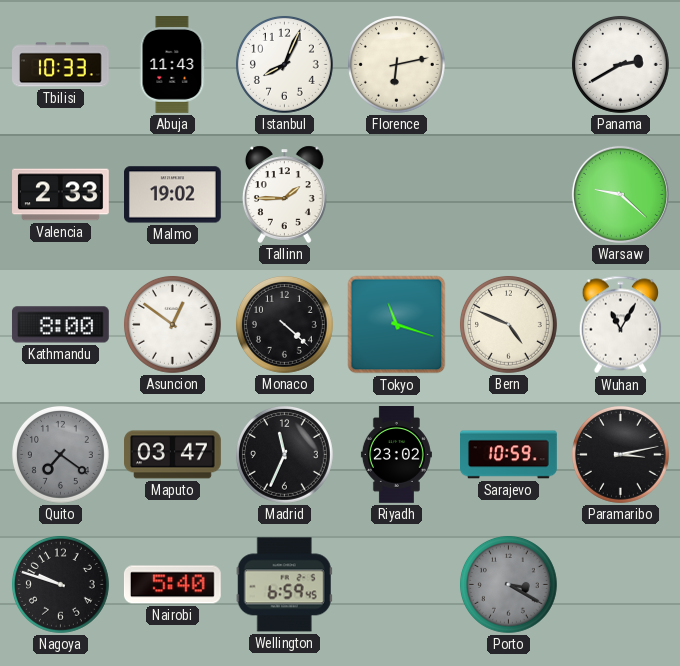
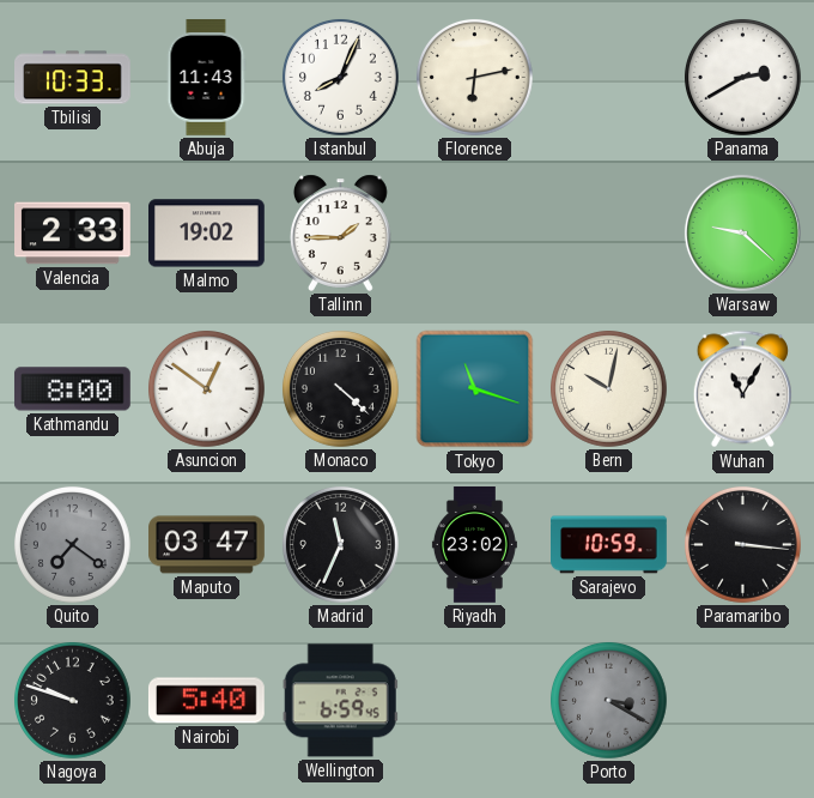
Bern: 4:49 -> 10:02
Paramaribo: 3:13 -> 3:16
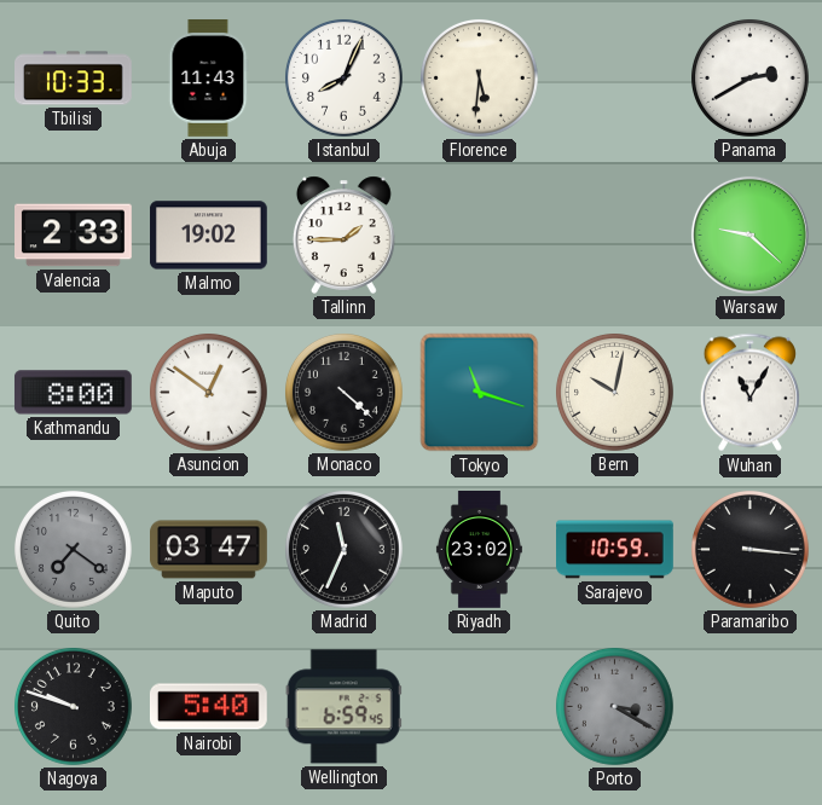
Florence: 6:13 -> 5:31
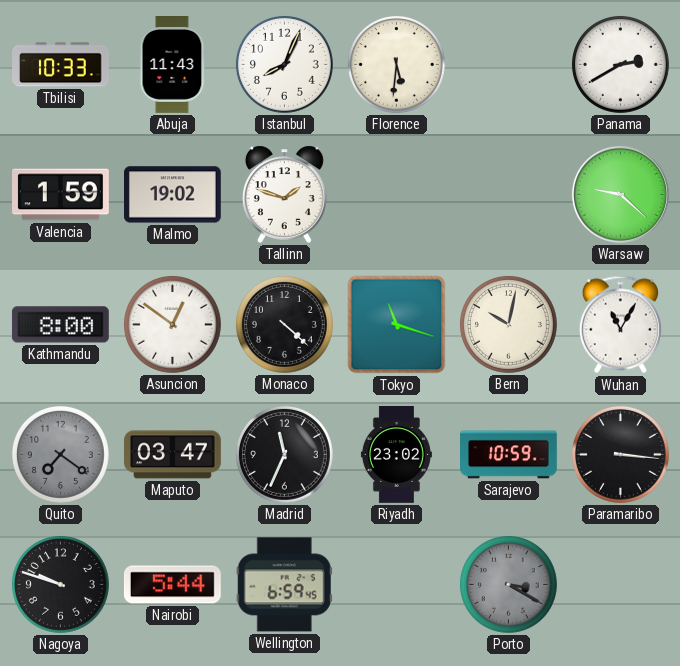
Valencia: 2:33 -> 1:59
Tallinn: 1:45 -> 1:48
Nairobi: 5:40 -> 5:44
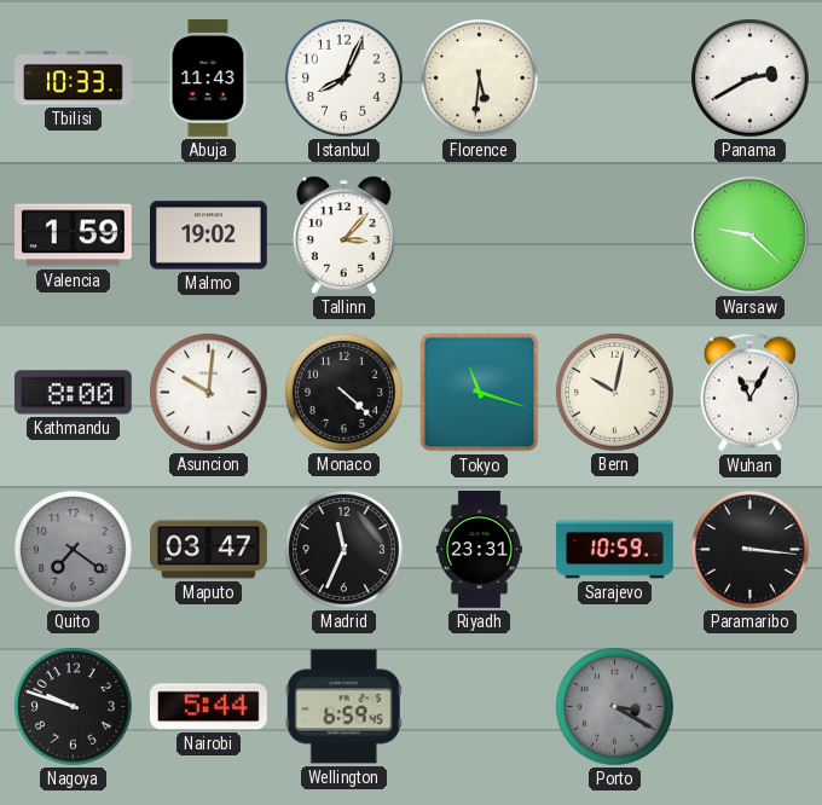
Tallinn: 1:48 -> 3:07
Asuncion: 12:51 -> 10:01
Riyadh: 23:02 -> 23:31
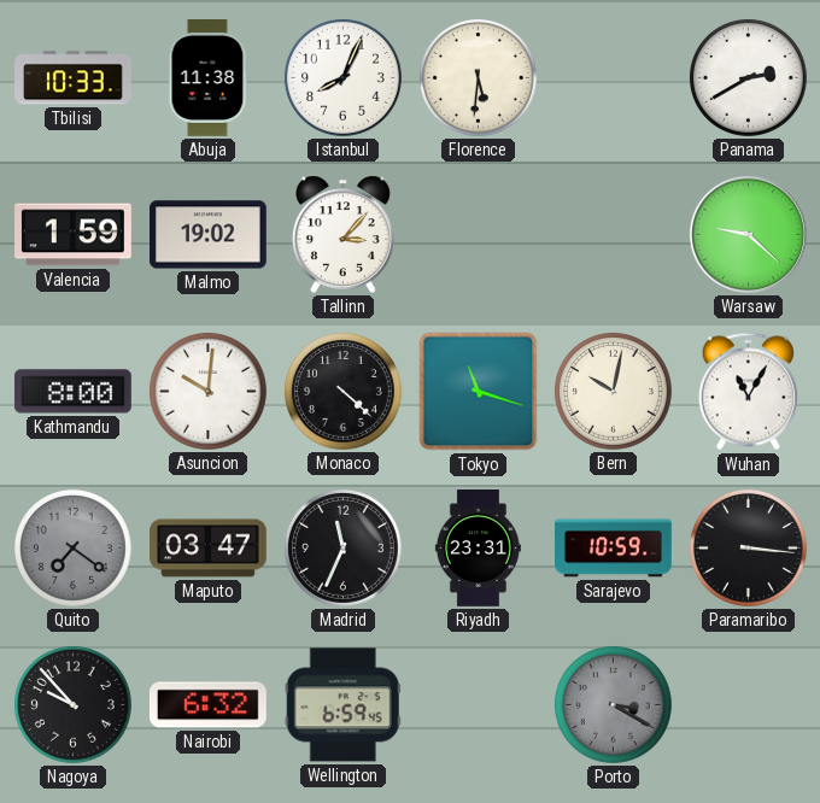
Abuja: 11:43 -> 11:38
Nagoya: 9:48 -> 9:53
Nairobi: 5:44 -> 6:32
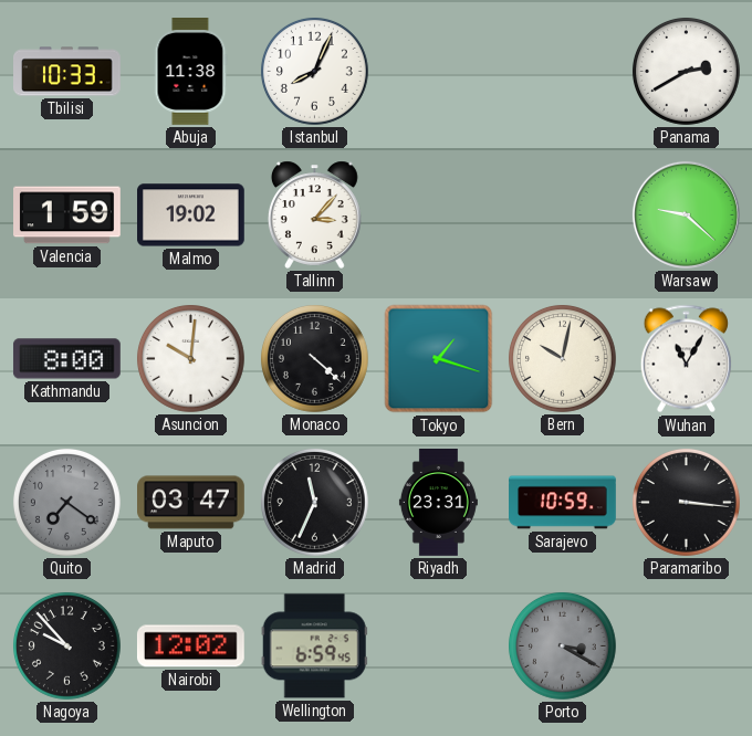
Florence: 5:31 -> none
Tokyo: 11:18 -> 1:18
Nairobi: 6:32 -> 12:02
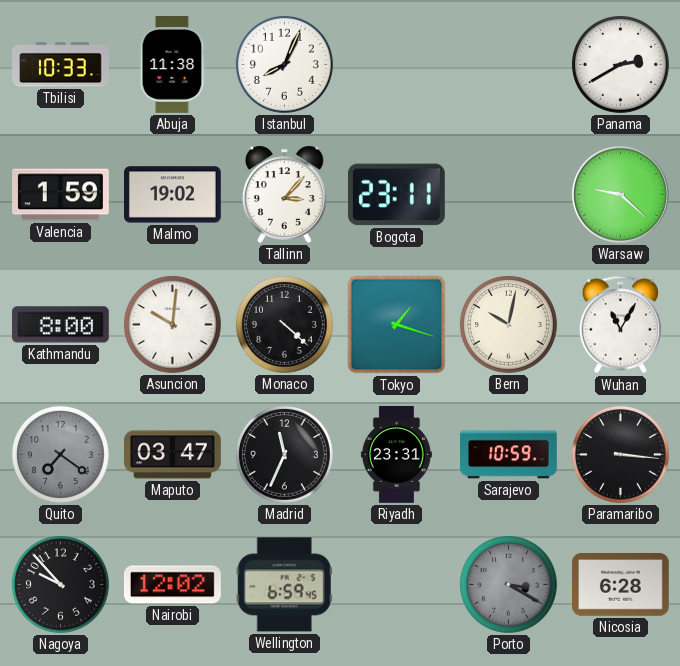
Bogota: none -> 23:11
Nicosia: none -> 6:28
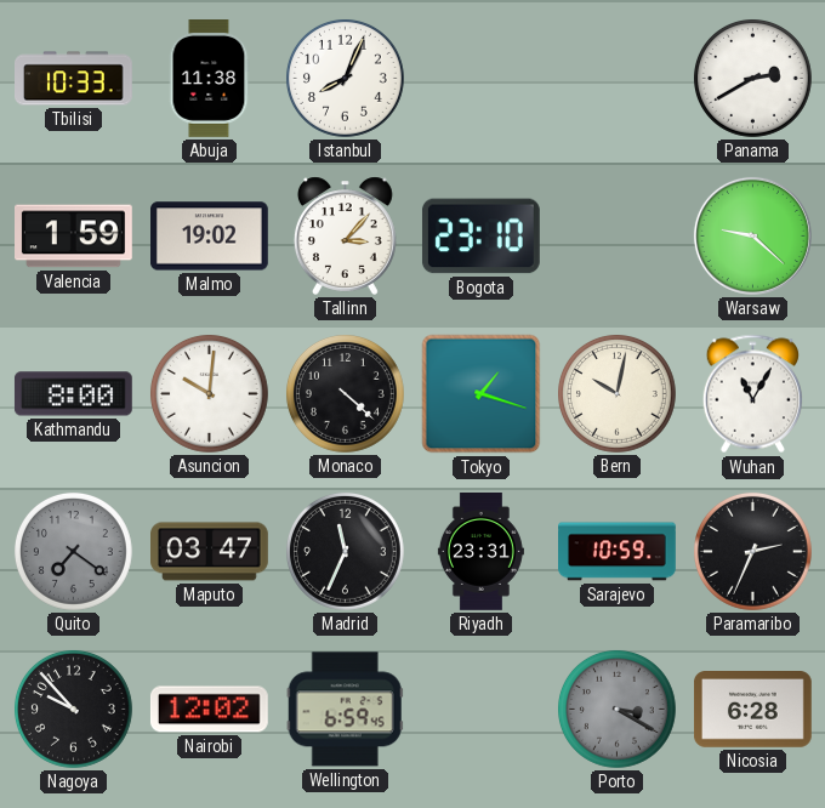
Bogota: 23:11 -> 23:10
Paramaribo: 3:16 -> 2:34
